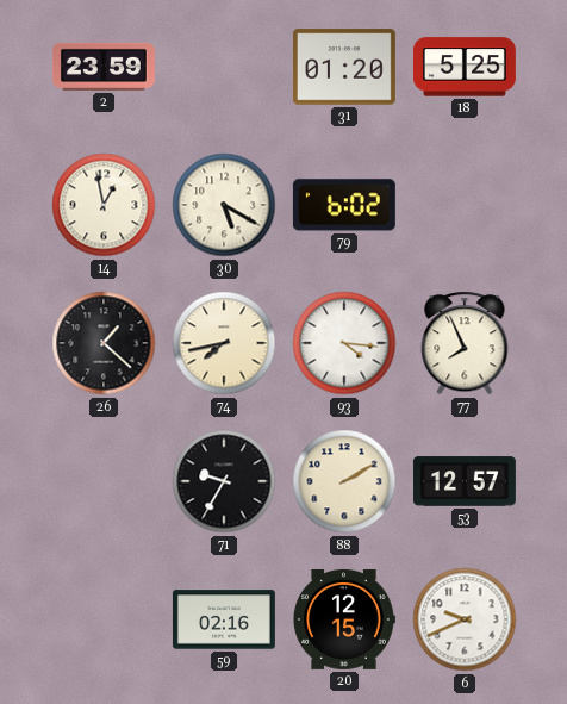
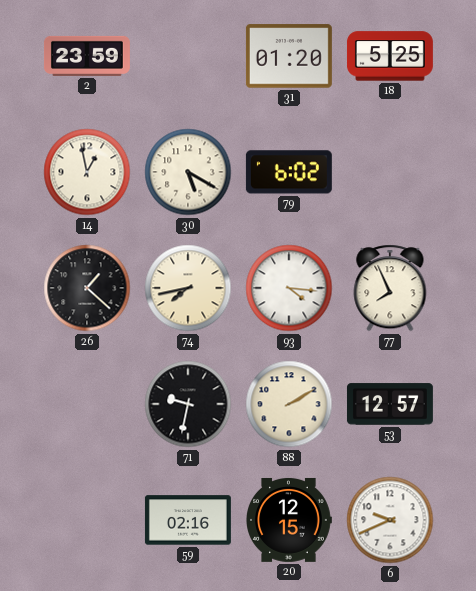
71: 9:35 -> 9:32
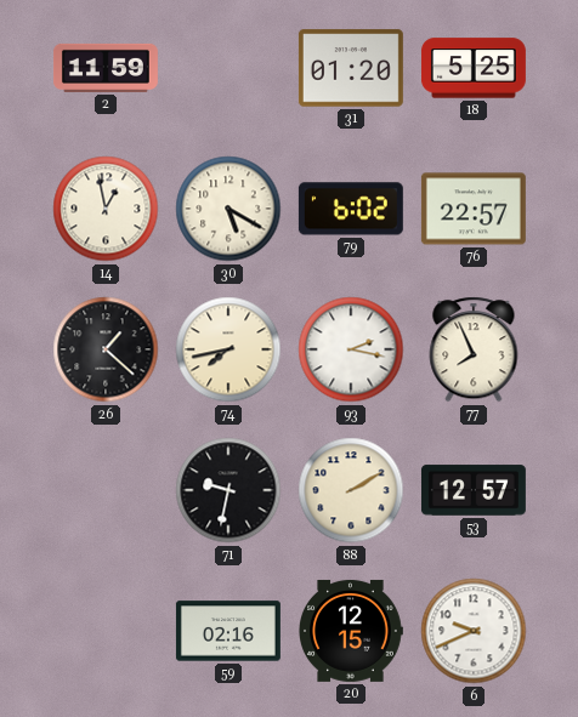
2: 23:59 -> 11:59
76: none -> 22:57
93: 4:16 -> 2:17
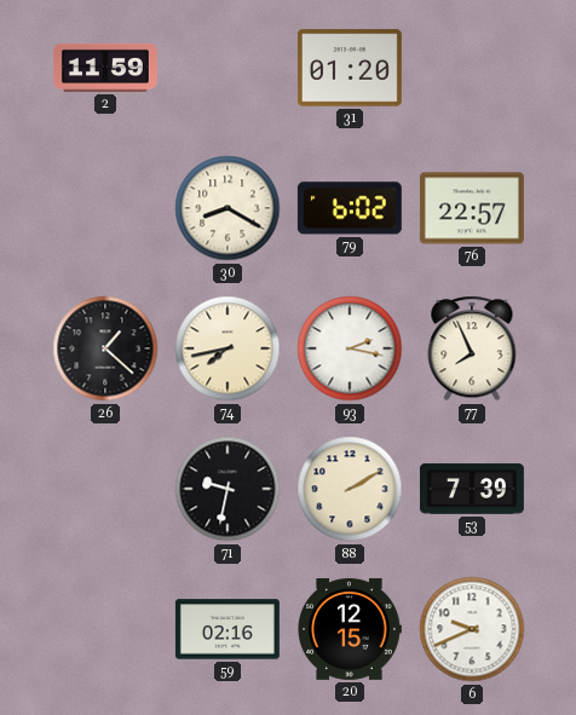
18: 5:25 -> none
14: 12:58 -> none
30: 5:20 -> 8:20
53: 12:57 -> 7:39
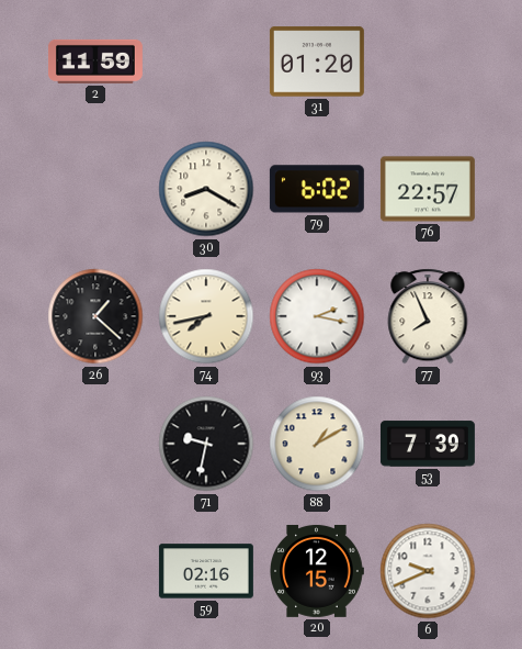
88: 2:10 -> 1:10
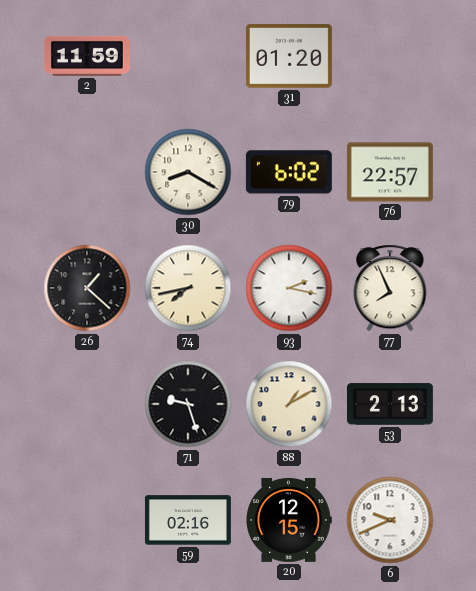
71: 9:32 -> 9:27
53: 7:39 -> 2:13
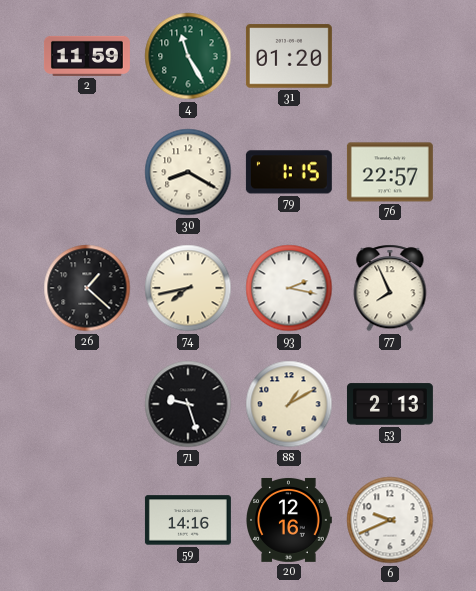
4: none -> 11:25
79: 6:02 -> 1:15
59: 02:16 -> 14:16
20: 12:15 -> 12:16
